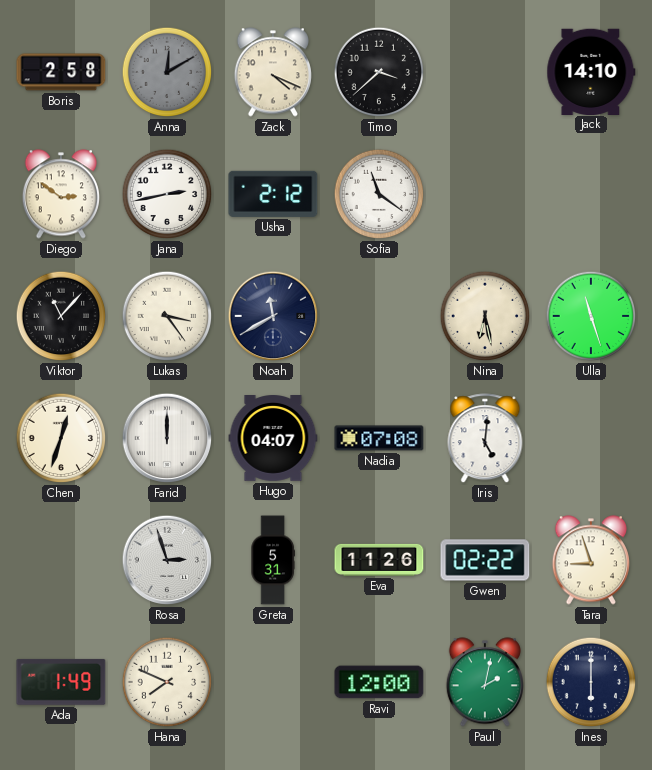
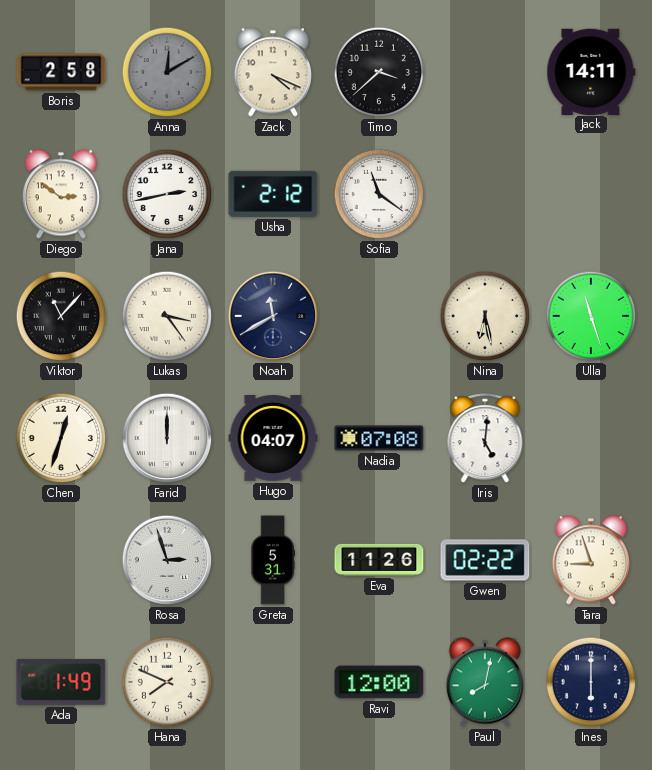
Jack: 14:10 -> 14:11
Paul: 2:02 -> 8:02
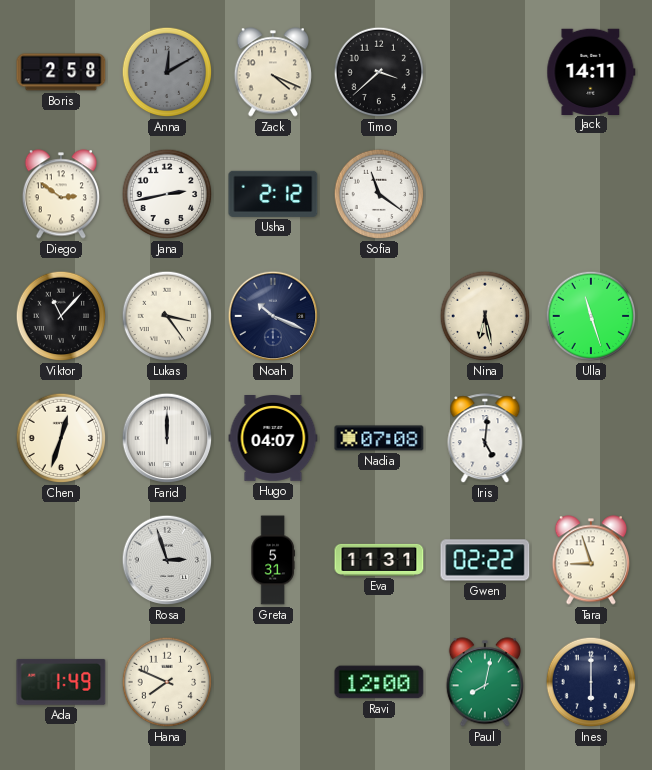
Noah: 11:40 -> 10:19
Eva: 11:26 -> 11:31
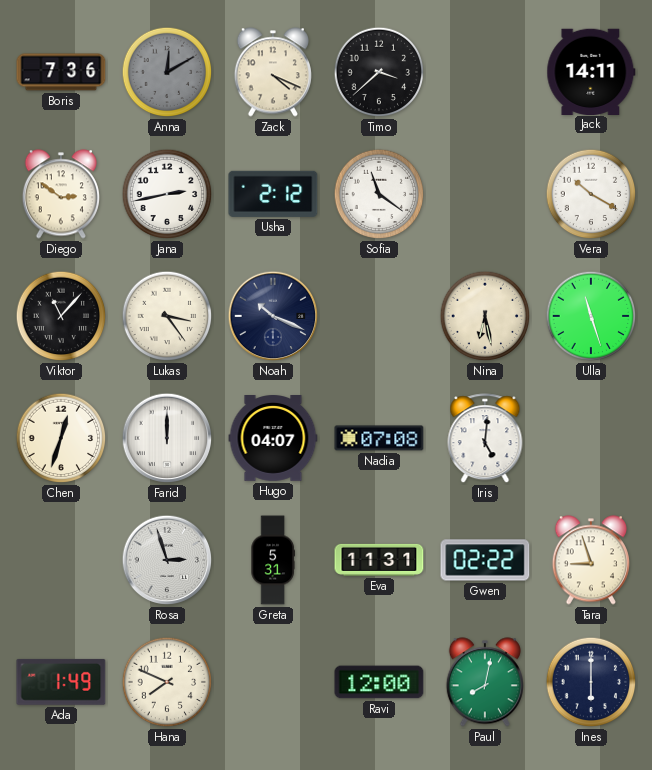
Boris: 2:58 -> 7:36
Vera: none -> 10:20
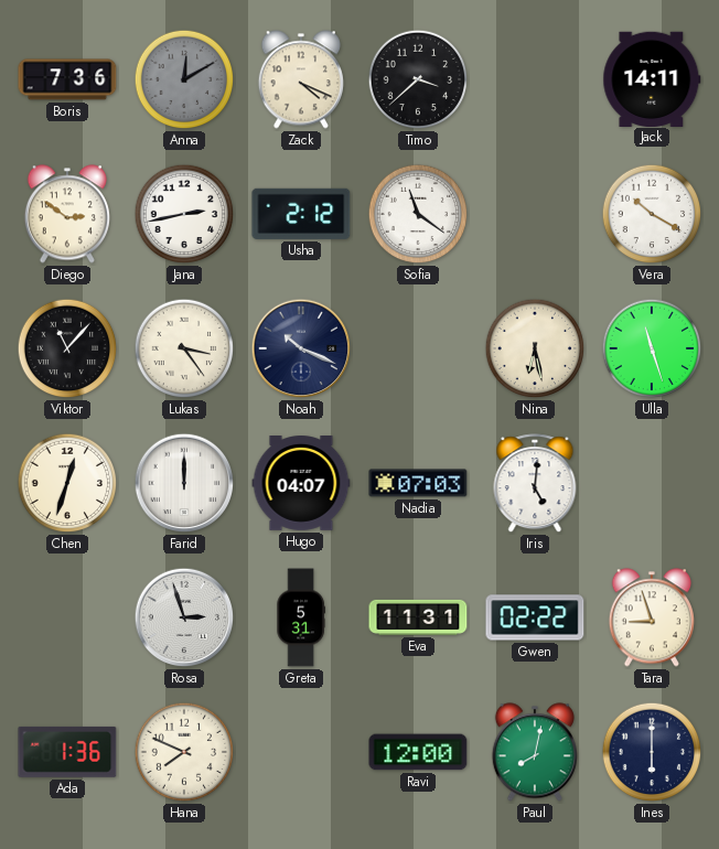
Nadia: 07:08 -> 07:03
Ada: 1:49 -> 1:36
